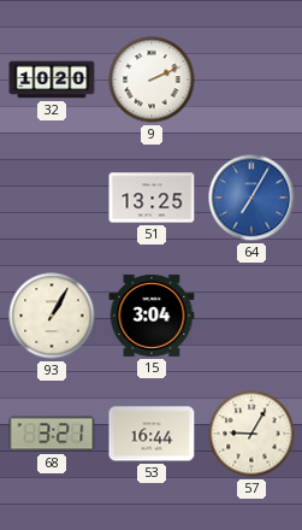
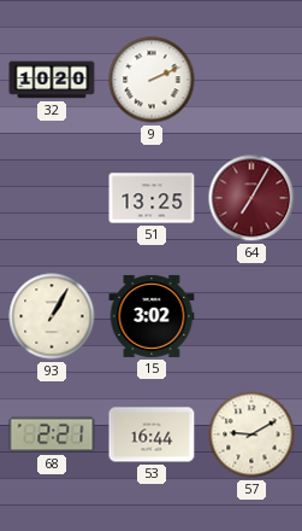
64 dial: blue -> burgundy
15: 3:04 -> 3:02
68: 3:21 -> 2:21
57: 9:05 -> 9:10
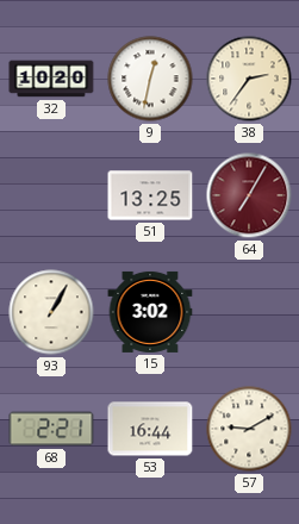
9: 2:11 -> 12:32
38: none -> 2:36
